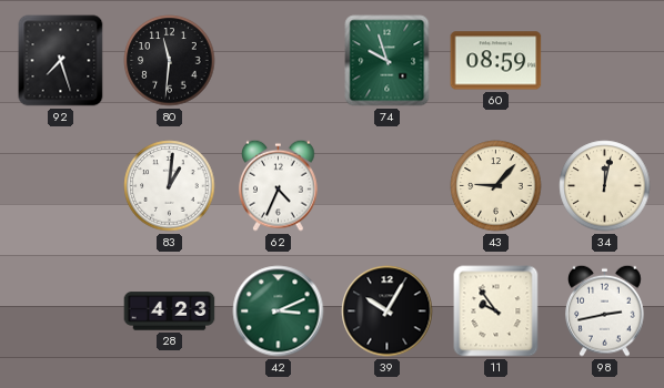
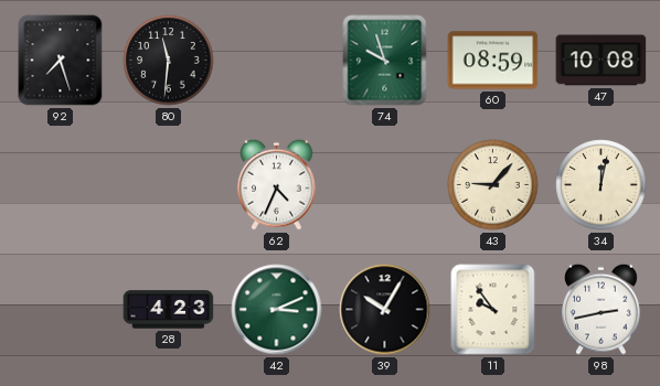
47: none -> 10:08
83: 1:01 -> none
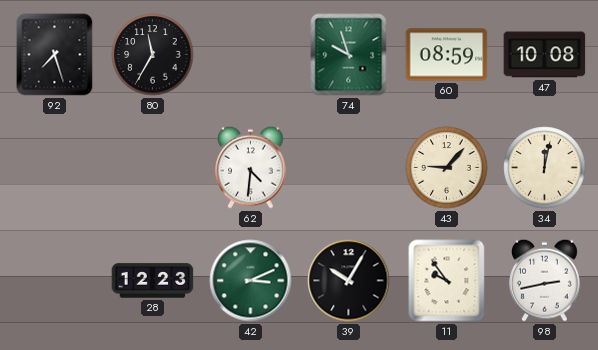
80: 11:31 -> 11:35
62: 4:34 -> 4:31
28: 4:23 -> 12:23
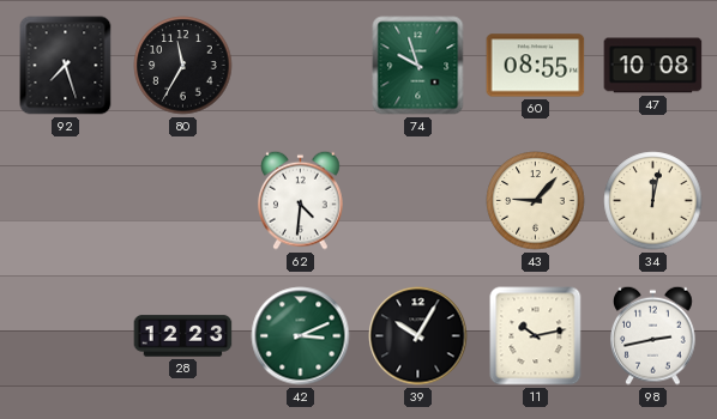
60: 08:59 -> 08:55
11: 9:54 -> 10:13
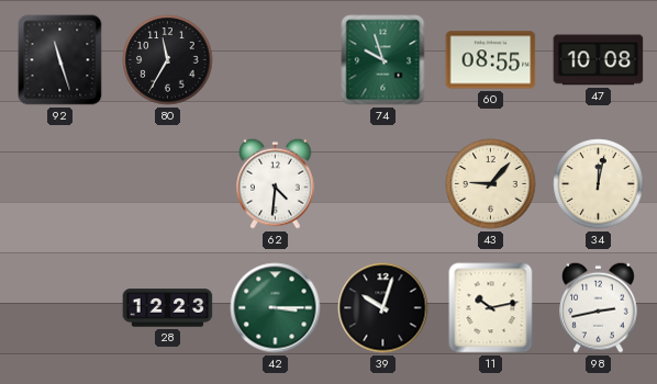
92: 7:27 -> 11:27
42: 3:11 -> 3:15
39: 10:05 -> 10:03
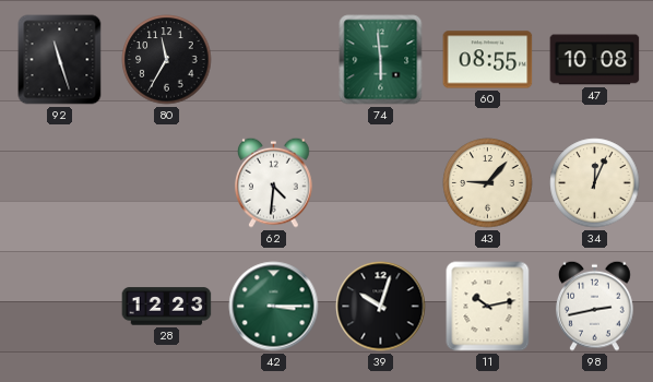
74: 9:57 -> 5:59
34: 12:02 -> 12:04
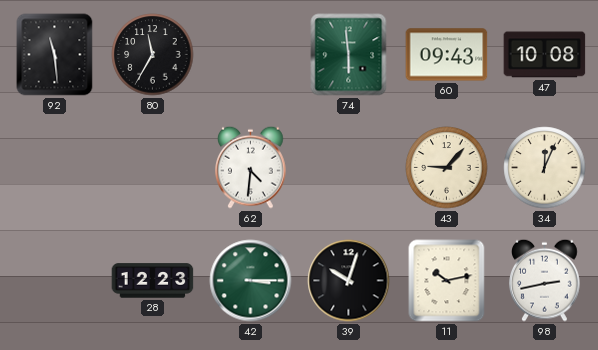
92: 11:27 -> 11:29
60: 08:55 -> 09:43
